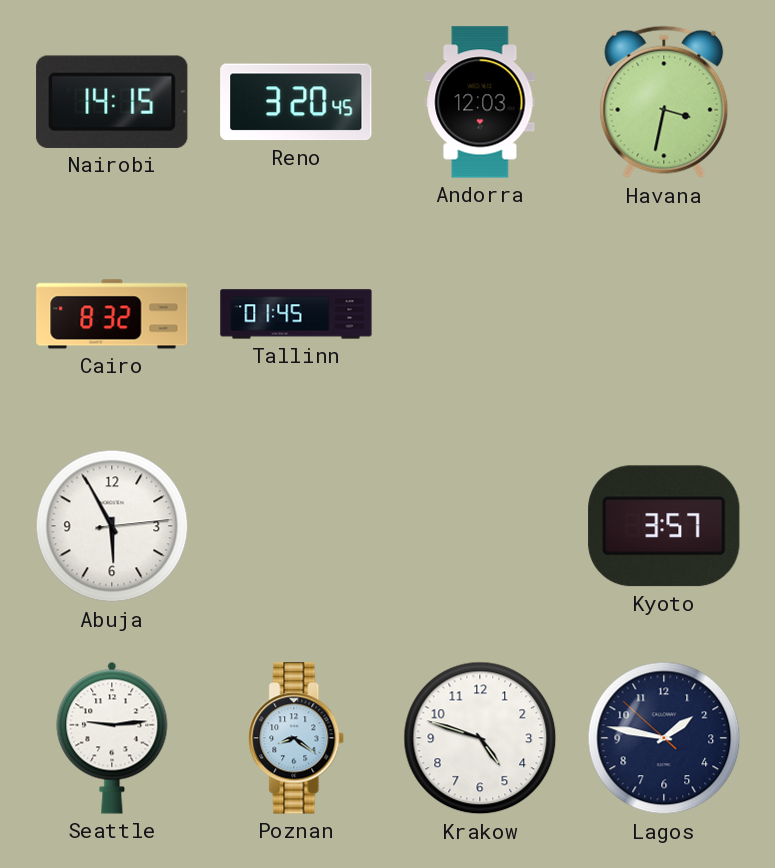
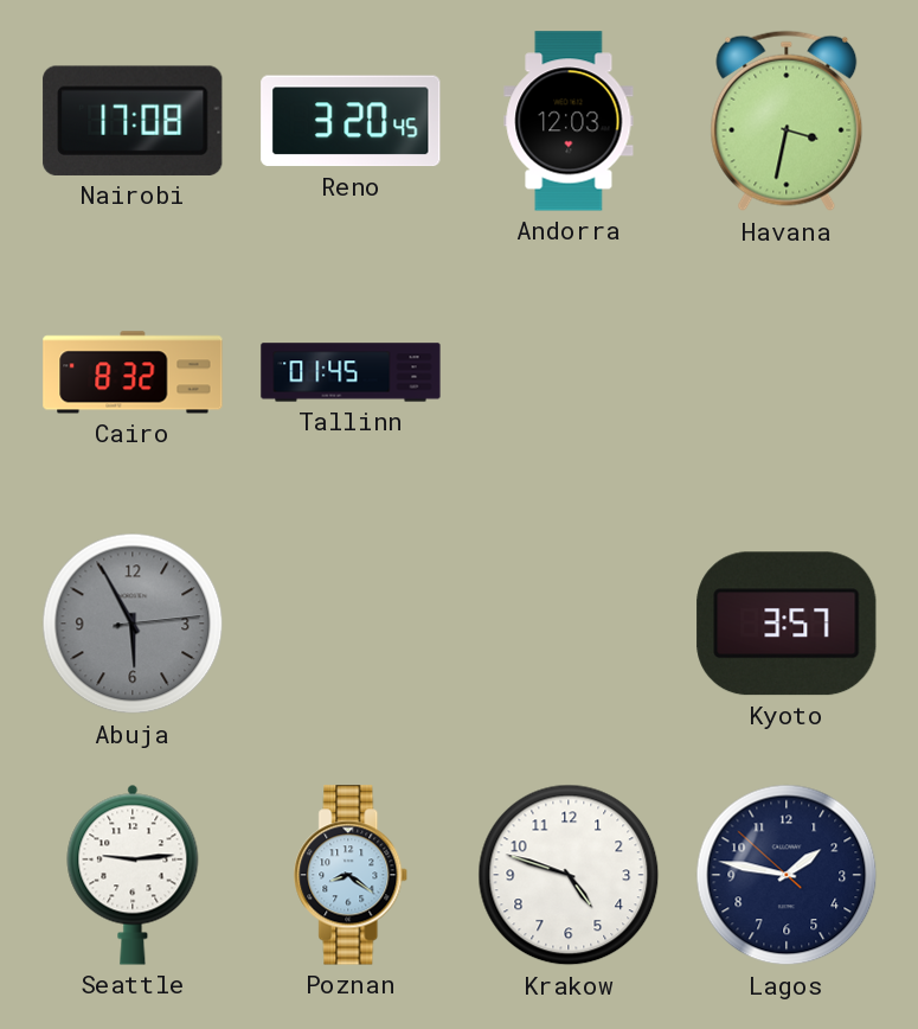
Nairobi: 14:15 -> 17:08
Abuja dial: white -> grey
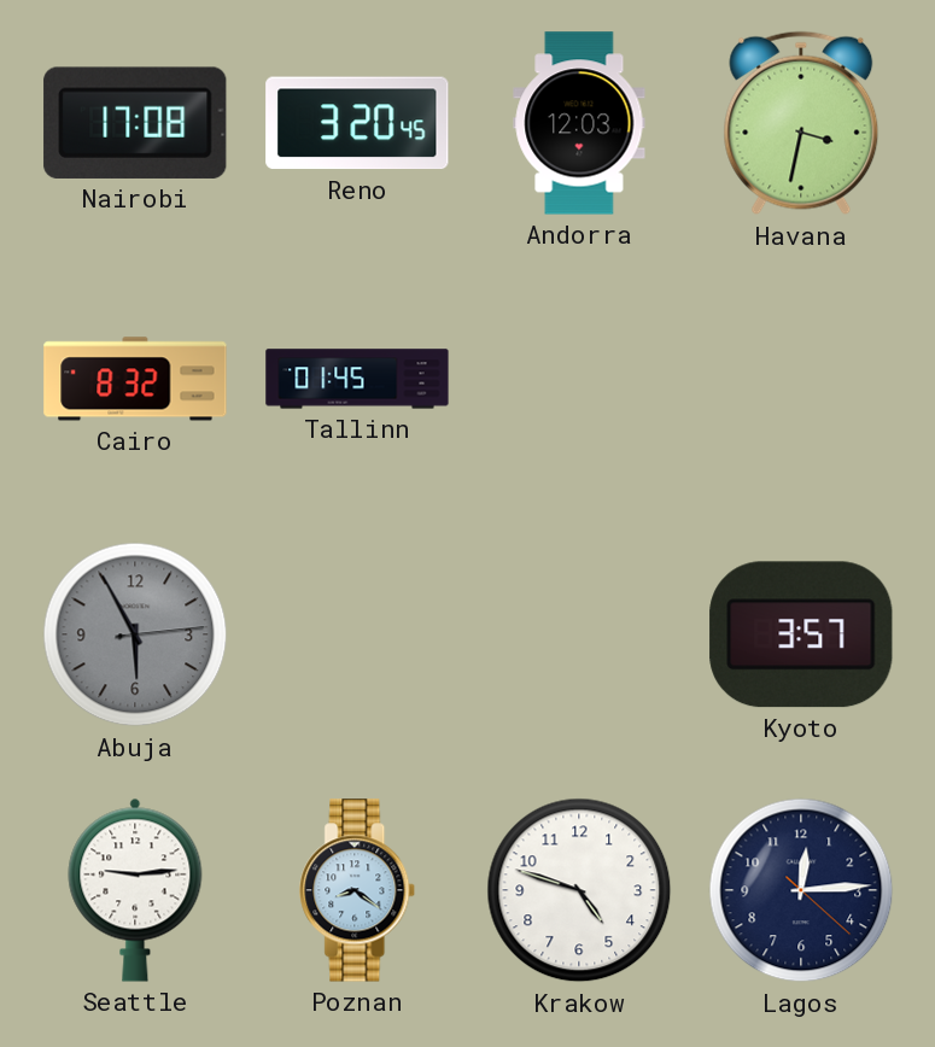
Lagos: 1:46 -> 12:14
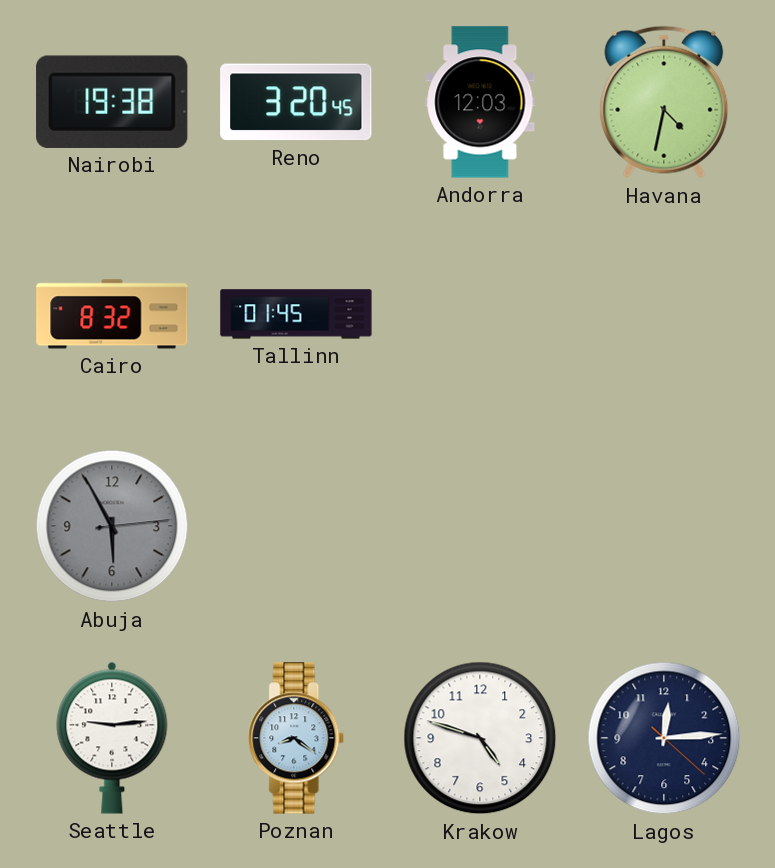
Nairobi: 17:08 -> 19:38
Havana: 3:32 -> 4:32
Kyoto: 3:57 -> none
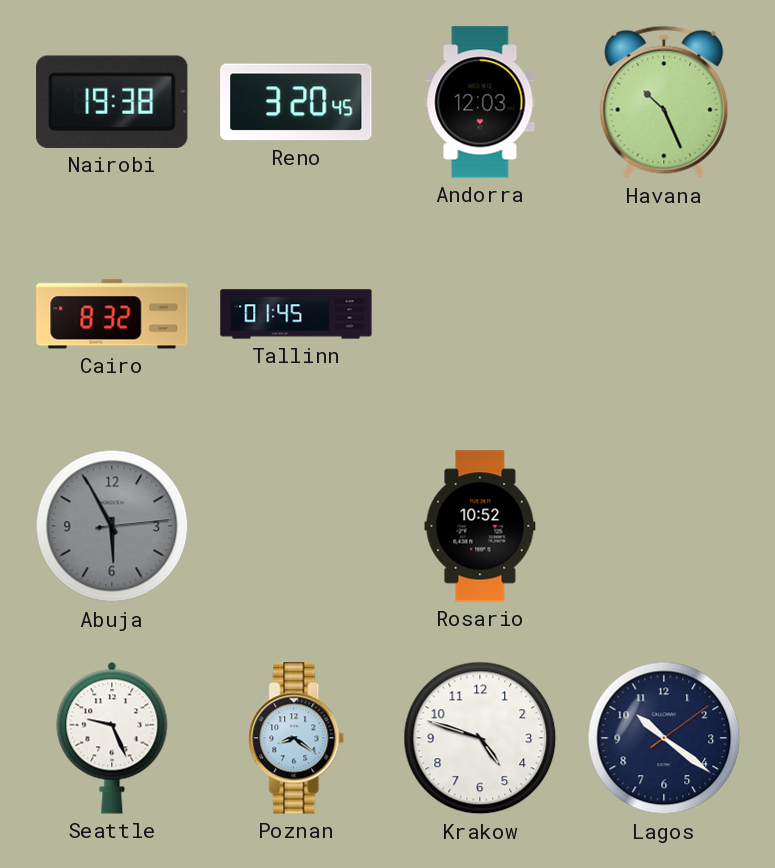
Havana: 4:32 -> 10:26
Rosario: none -> 10:52
Seattle: 9:14 -> 9:26
Lagos: 12:14 -> 10:21
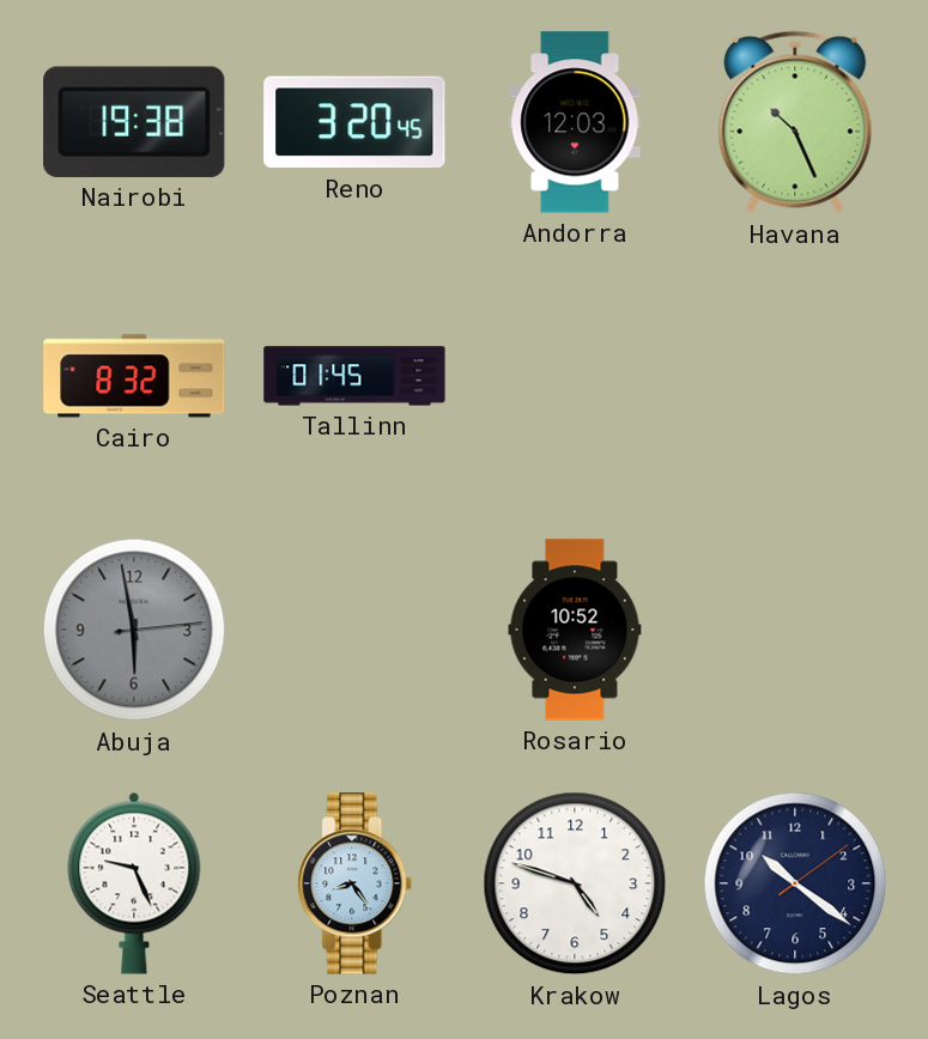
Abuja: 5:55 -> 5:58
Poznan: 8:21 -> 8:24
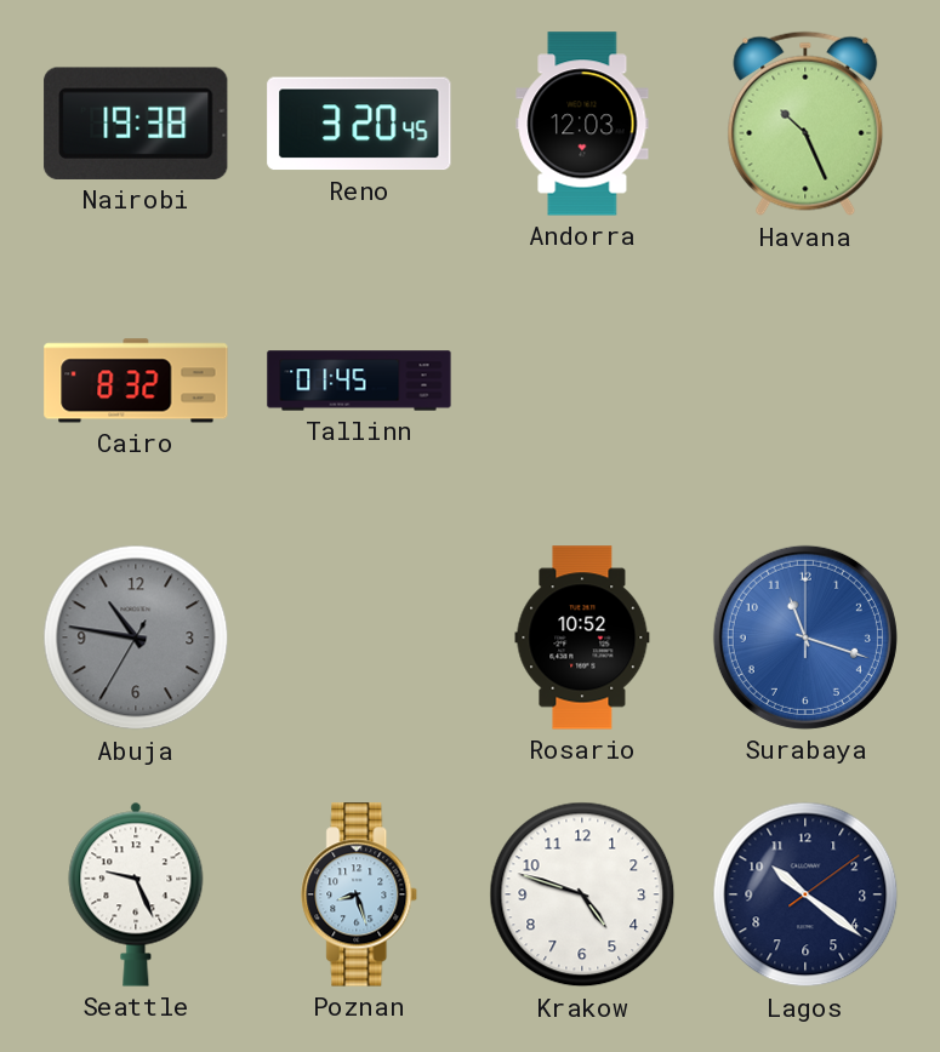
Abuja: 5:58 -> 10:46
Surabaya: none -> 11:18
Poznan: 8:24 -> 8:27
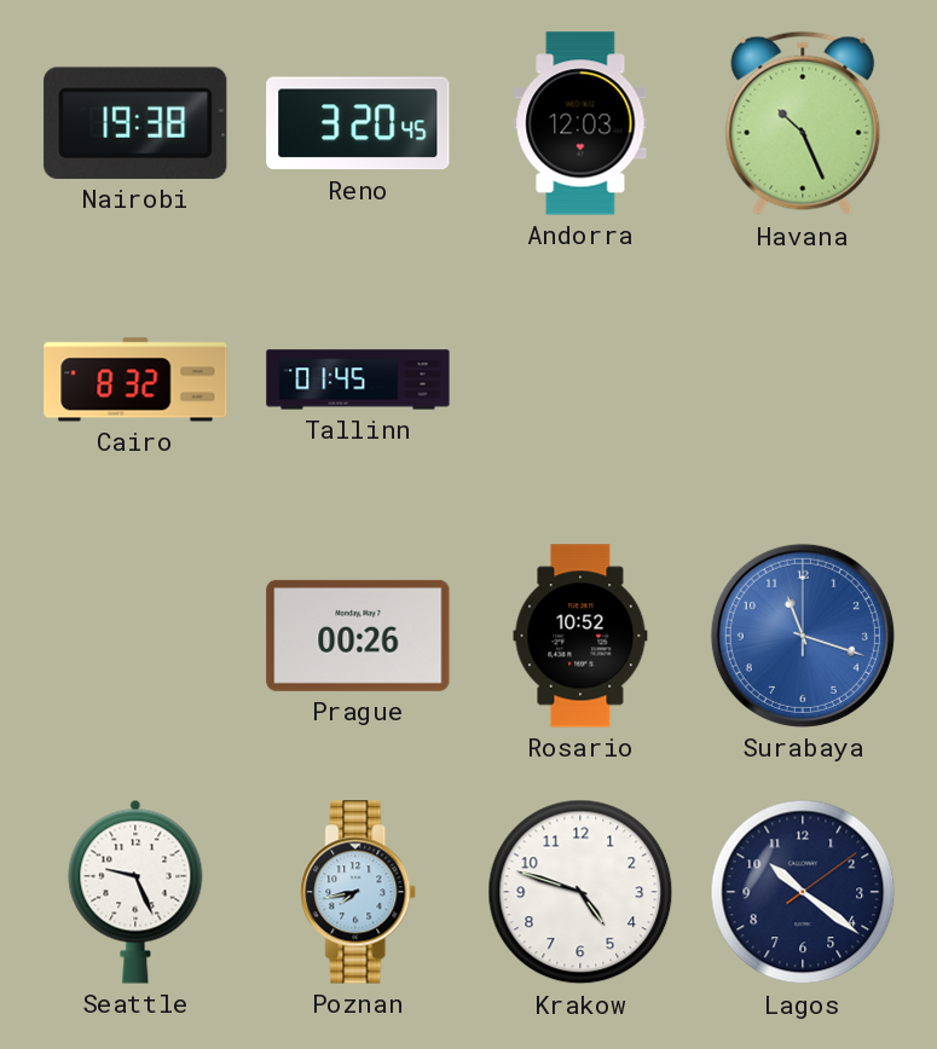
Abuja: 10:46 -> none
Prague: none -> 00:26
Poznan: 8:27 -> 7:43
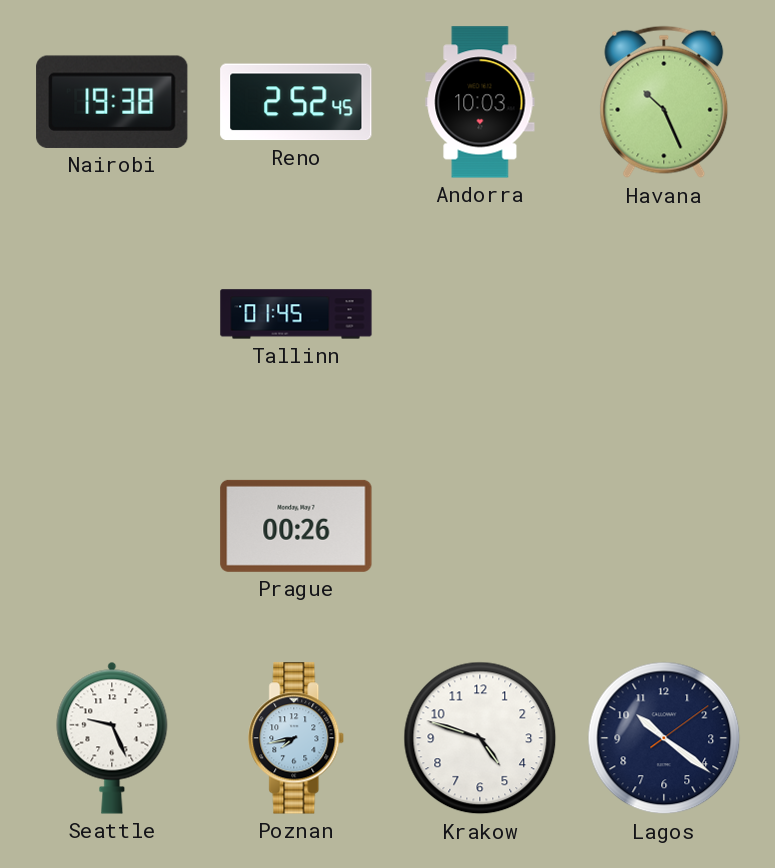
Reno: 3:20 -> 2:52
Andorra: 12:03 -> 10:03
Cairo: 8:32 -> none
Rosario: 10:52 -> none
Surabaya: 11:18 -> none
